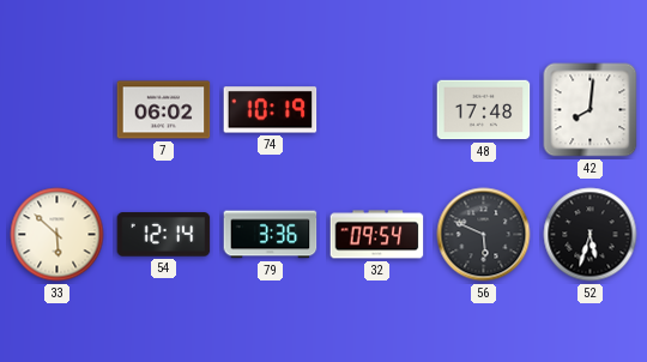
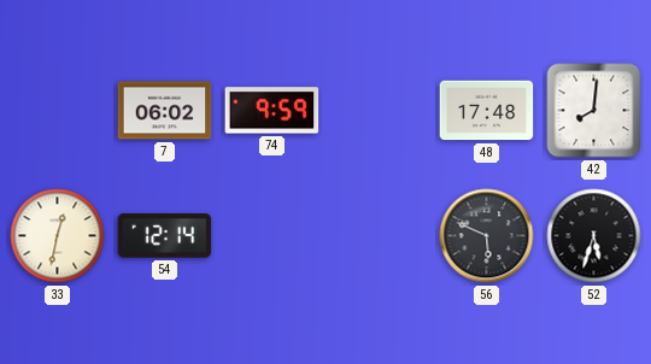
74: 10:19 -> 9:59
33: 5:52 -> 12:32
79: 3:36 -> none
32: 09:54 -> none
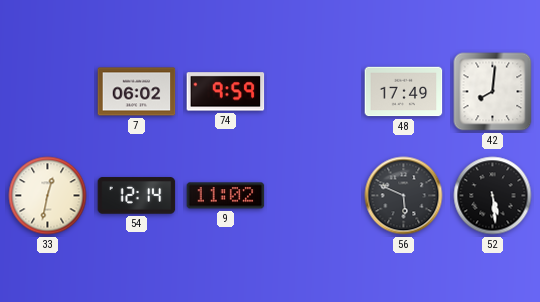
48: 17:48 -> 17:49
9: none -> 11:02
52: 5:33 -> 5:29
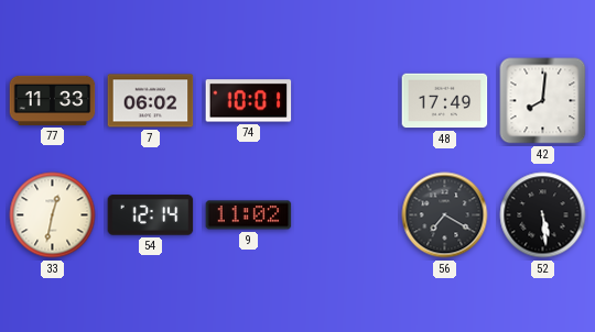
77: none -> 11:33
74: 9:59 -> 10:01
56: 5:49 -> 7:20
